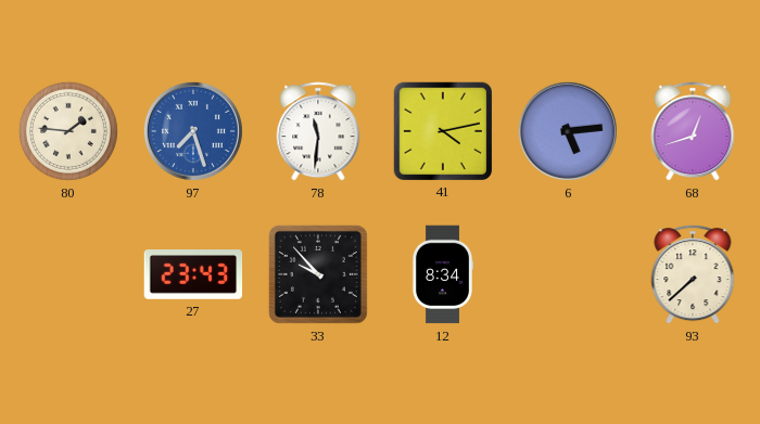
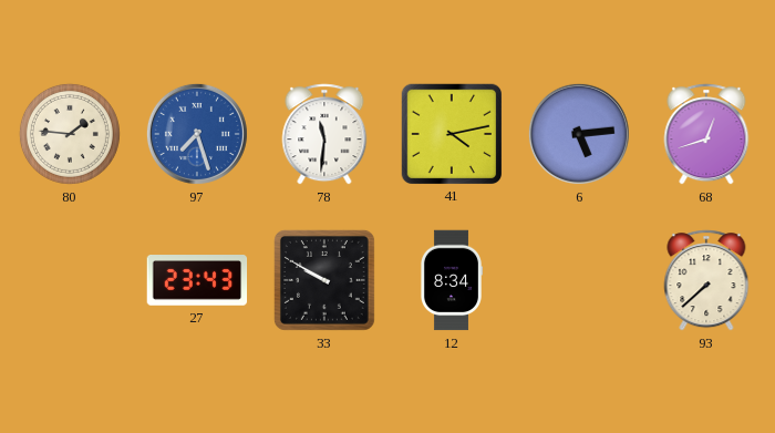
33: 9:53 -> 9:50
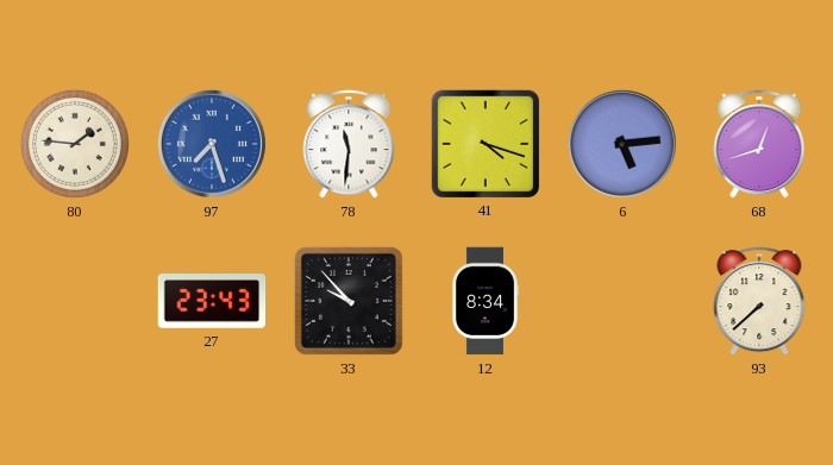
41: 4:13 -> 4:18
33: 9:50 -> 9:53
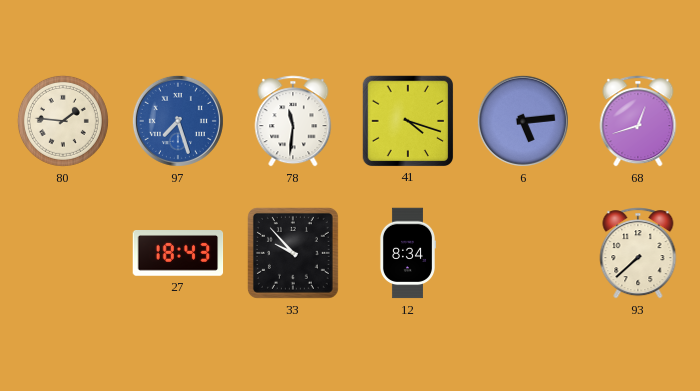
27: 23:43 -> 18:43
